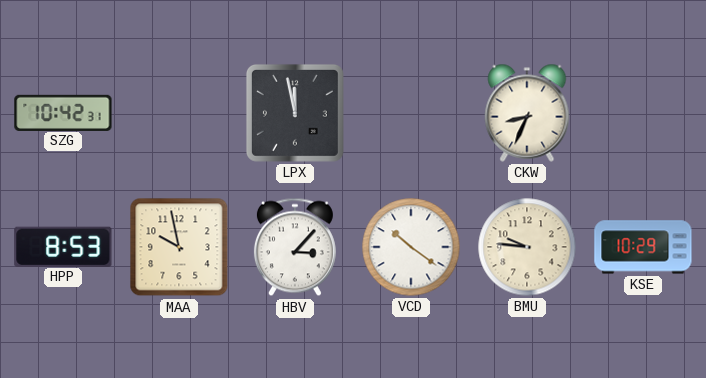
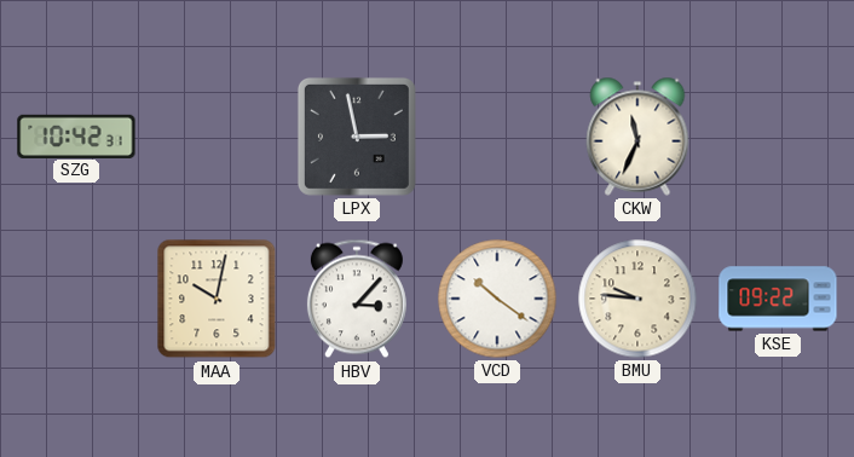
LPX: 11:58 -> 2:58
CKW: 8:34 -> 11:34
HPP: 8:53 -> none
MAA: 9:58 -> 10:02
KSE: 10:29 -> 09:22
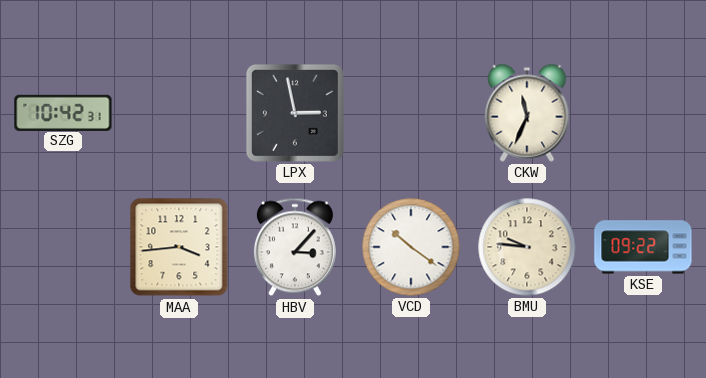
MAA: 10:02 -> 3:44
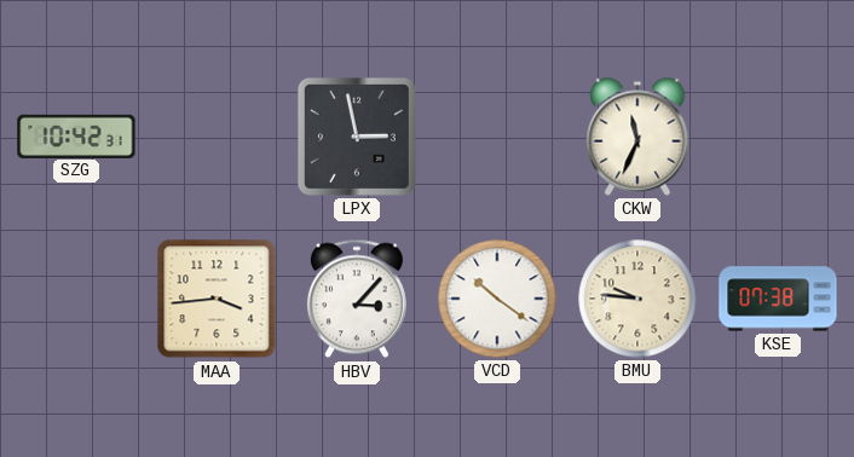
KSE: 09:22 -> 07:38
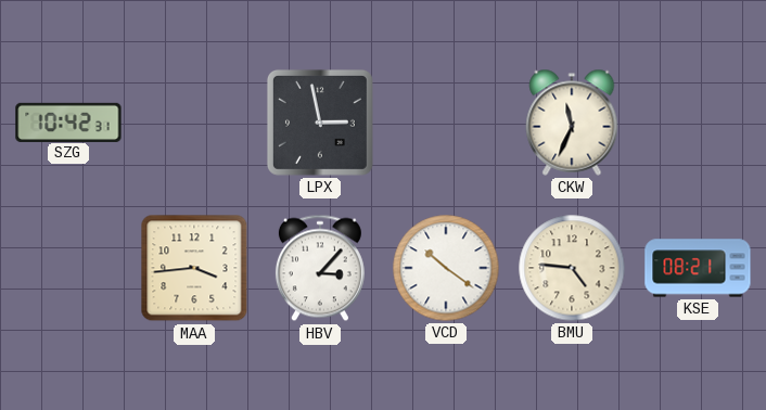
BMU: 9:46 -> 4:46
KSE: 07:38 -> 08:21
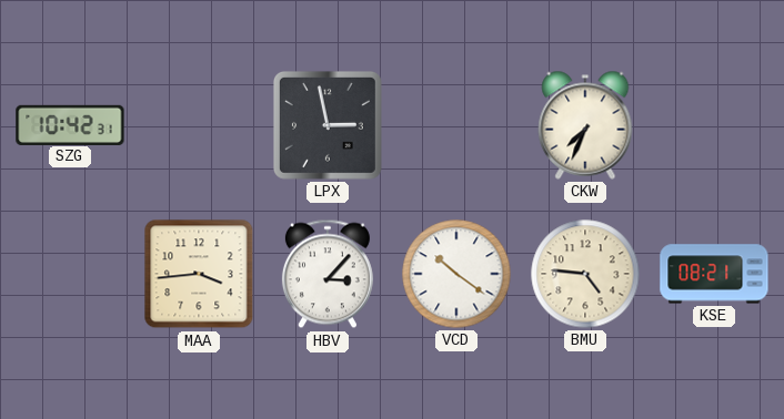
CKW: 11:34 -> 7:34
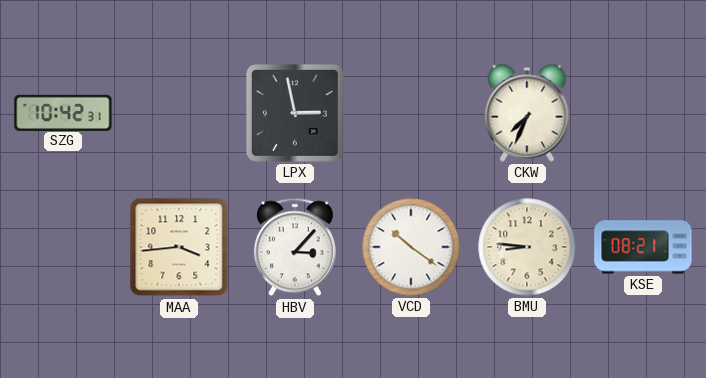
BMU: 4:46 -> 8:46
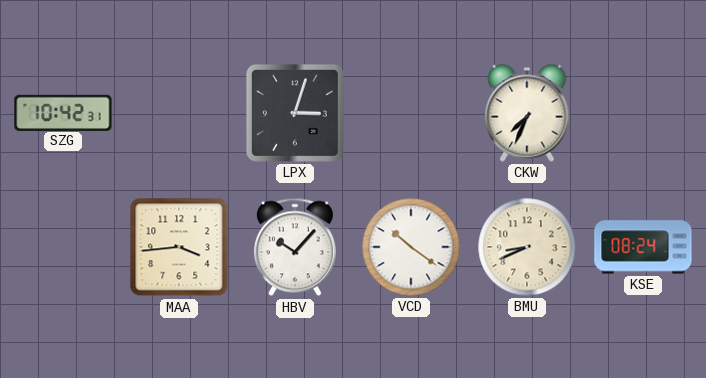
LPX: 2:58 -> 3:03
HBV: 3:07 -> 10:07
BMU: 8:46 -> 8:41
KSE: 08:21 -> 08:24
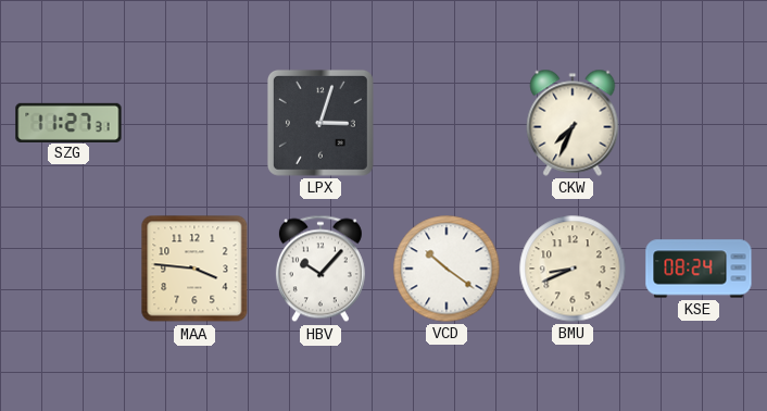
SZG: 10:42 -> 11:27
MAA: 3:44 -> 3:46
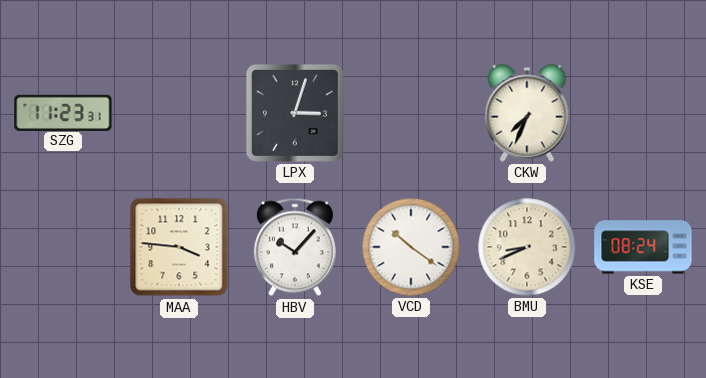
SZG: 11:27 -> 11:23
